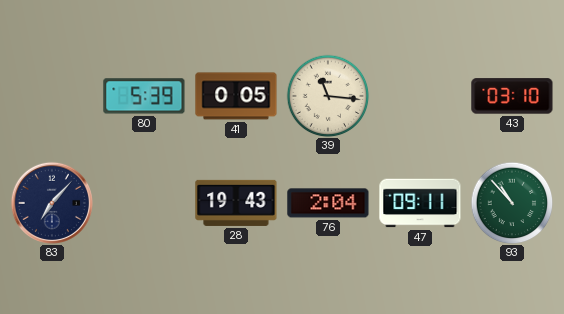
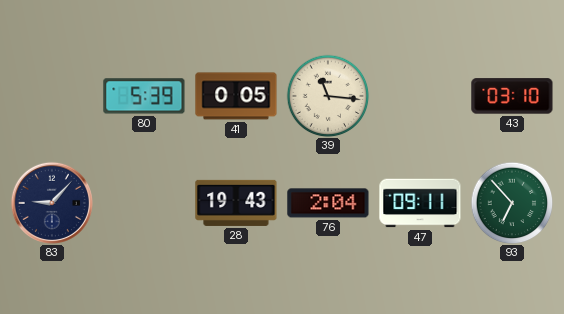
83: 7:07 -> 9:07
93: 10:53 -> 6:53
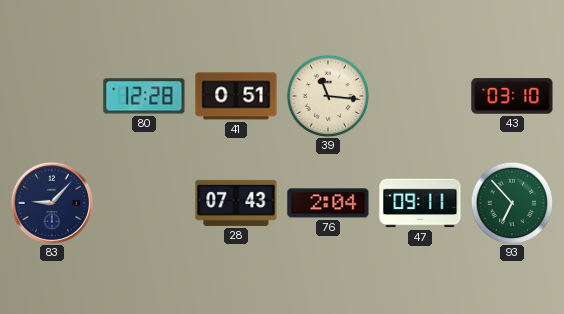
80: 5:39 -> 12:28
41: 0:05 -> 0:51
28: 19:43 -> 07:43
